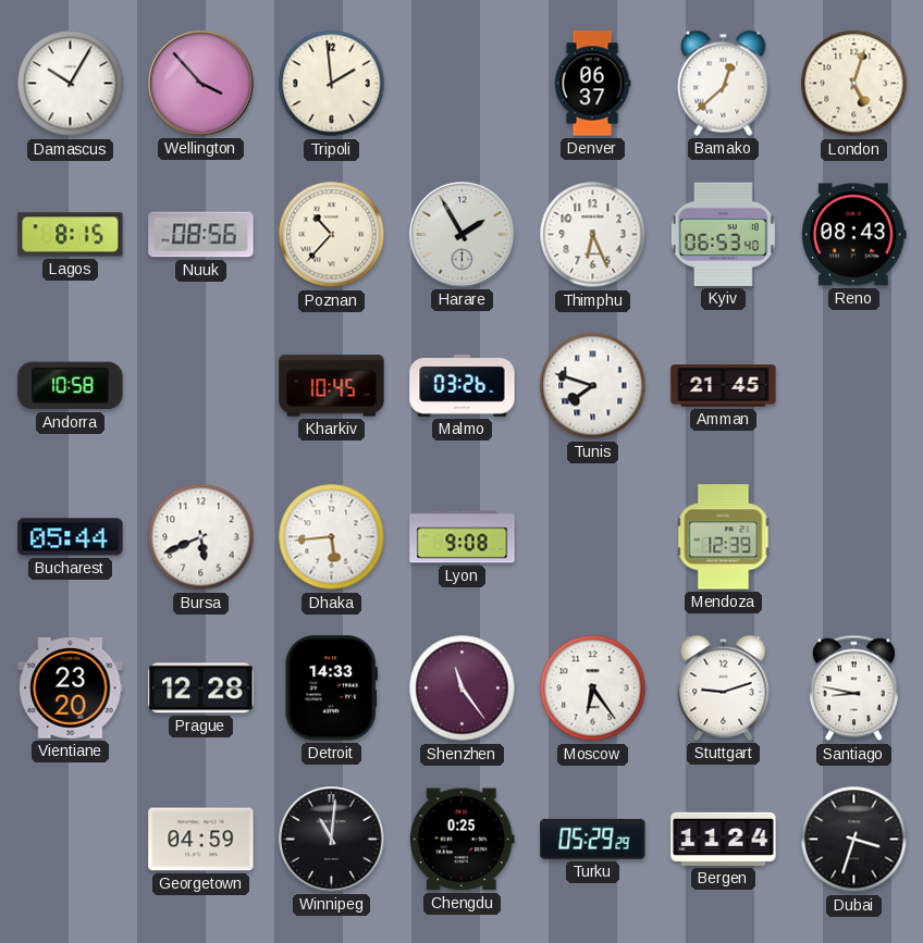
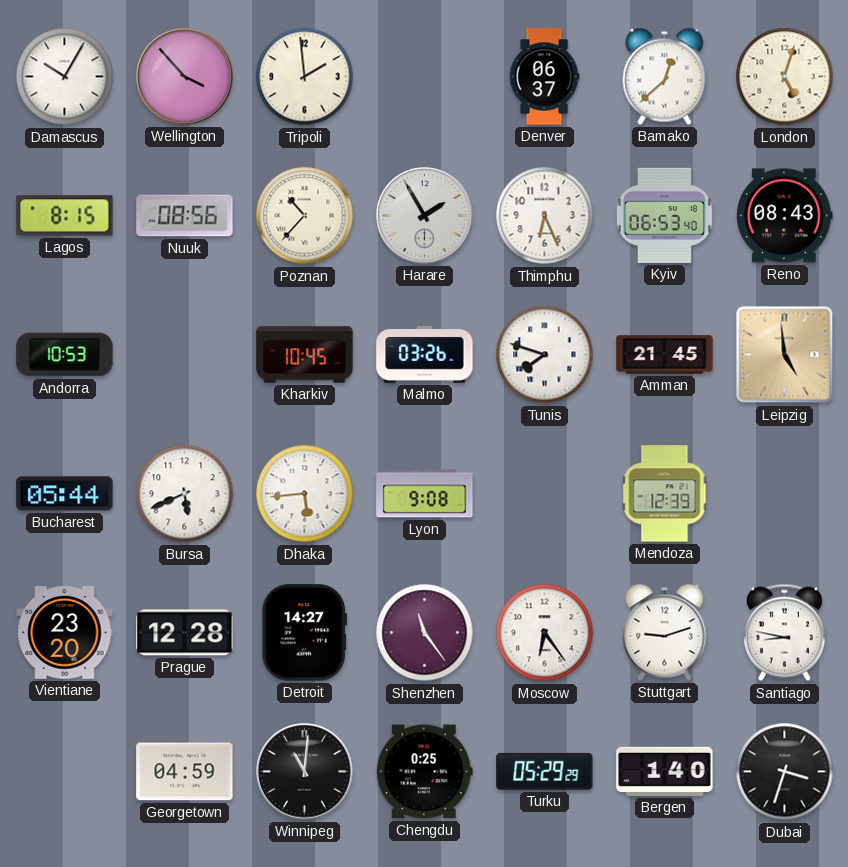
Andorra: 10:58 -> 10:53
Leipzig: none -> 4:59
Detroit: 14:33 -> 14:27
Bergen: 11:24 -> 1:40
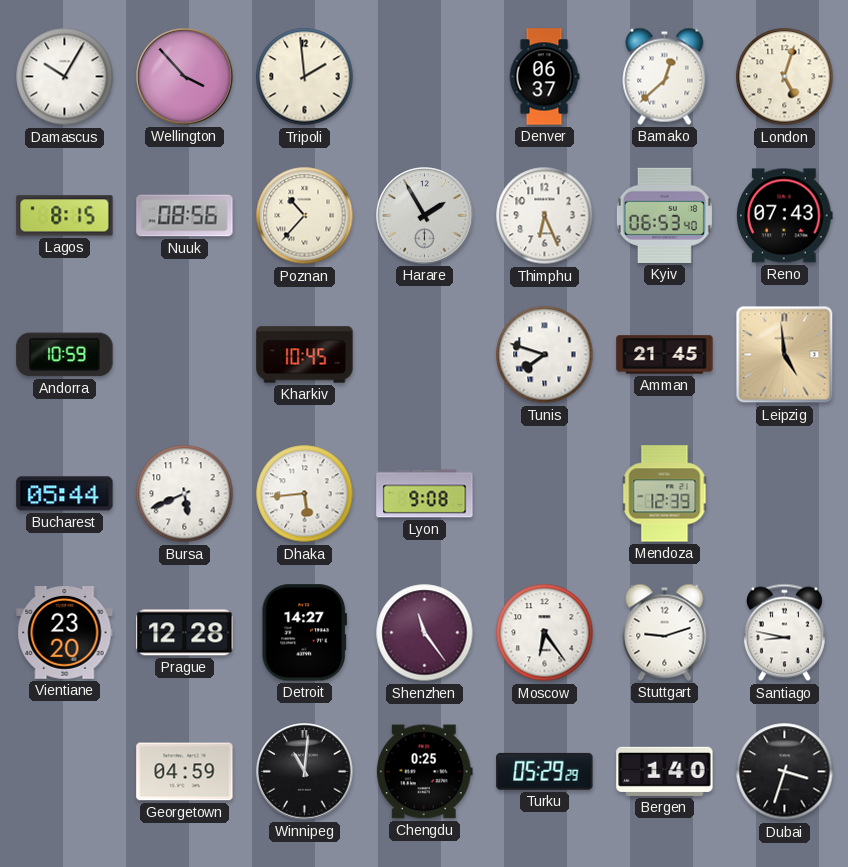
Reno: 08:43 -> 07:43
Andorra: 10:53 -> 10:59
Malmo: 03:26 -> none
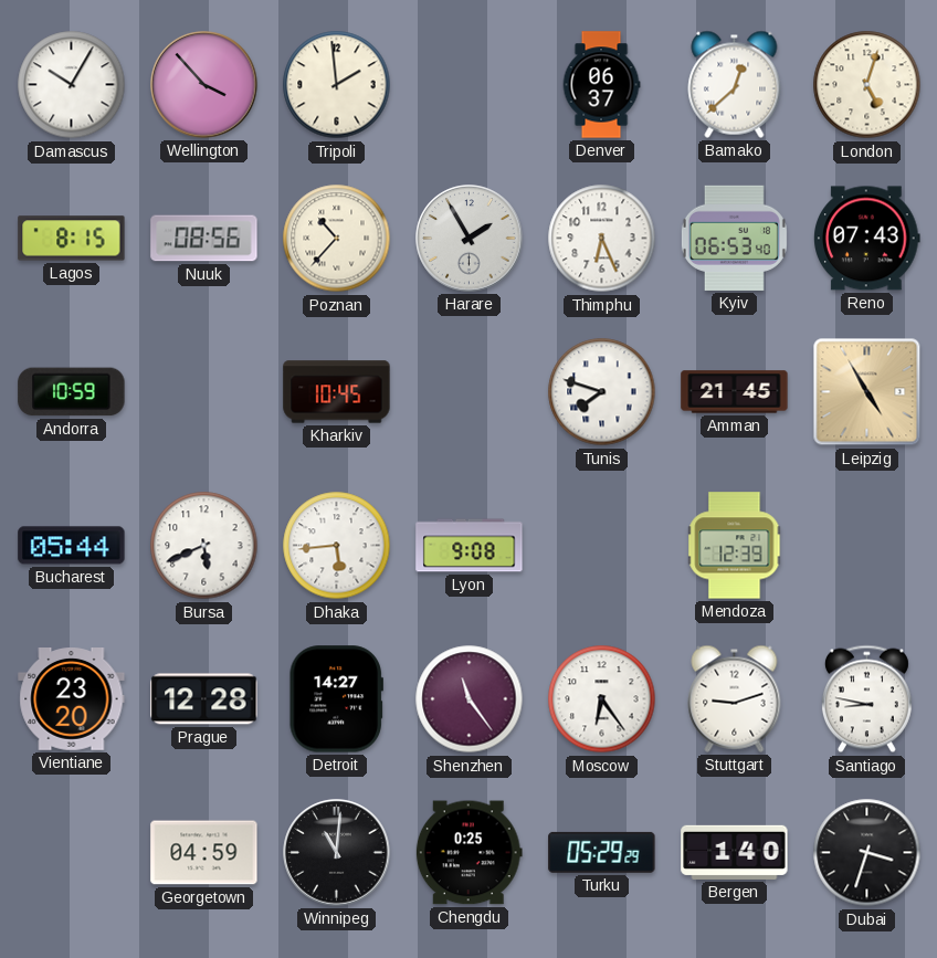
Leipzig: 4:59 -> 4:55
